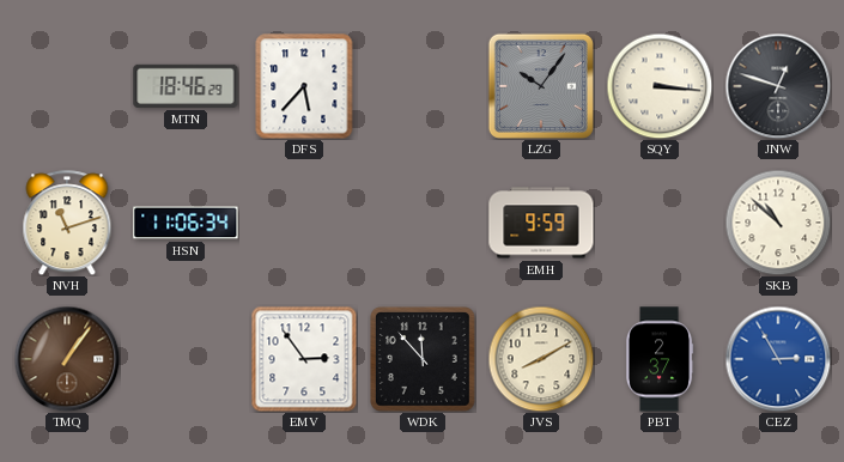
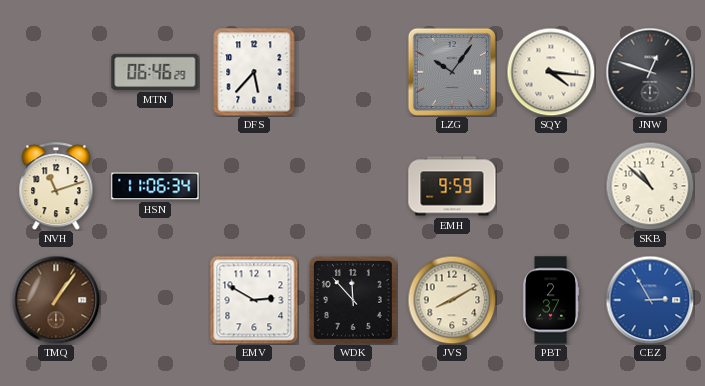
MTN: 18:46 -> 06:46
SQY: 3:16 -> 4:16
EMV: 2:54 -> 2:50
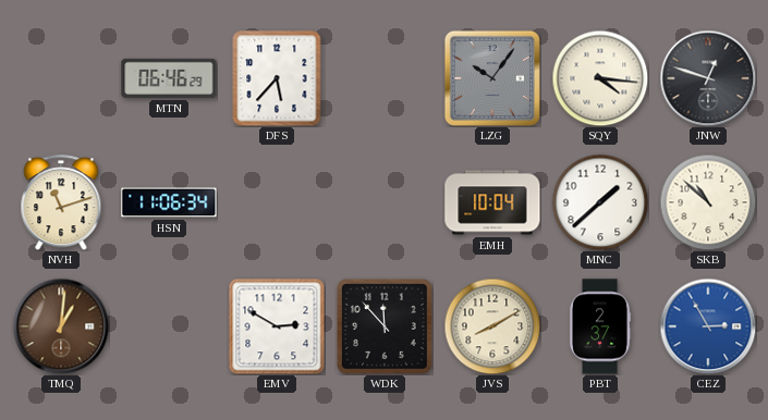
EMH: 9:59 -> 10:04
MNC: none -> 1:38
TMQ: 1:06 -> 1:01
